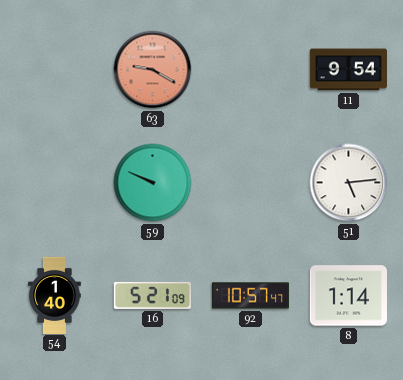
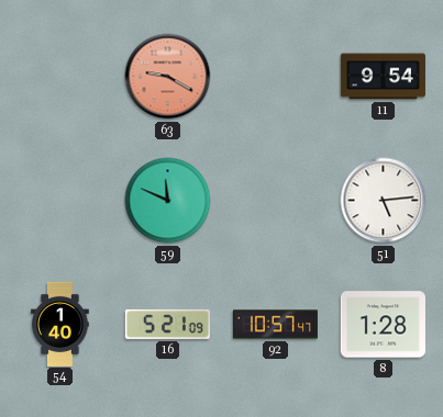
59: 9:49 -> 11:49
8: 1:14 -> 1:28
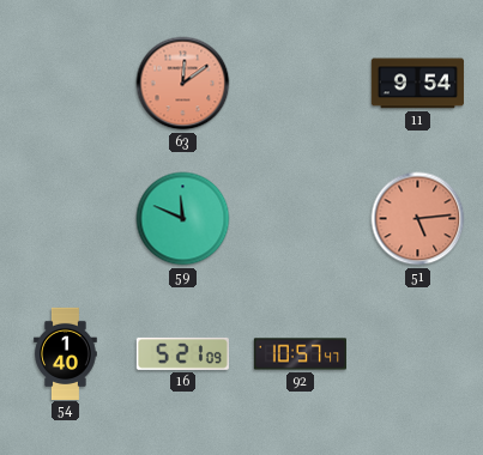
63: 9:20 -> 12:09
51 dial: white -> salmon
8: 1:28 -> none
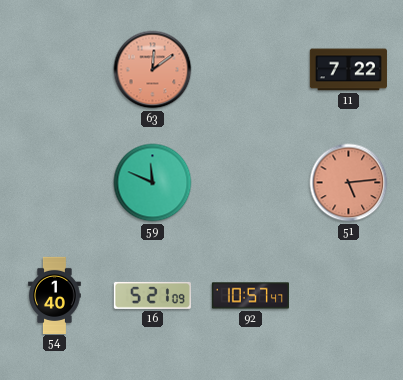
11: 9:54 -> 7:22
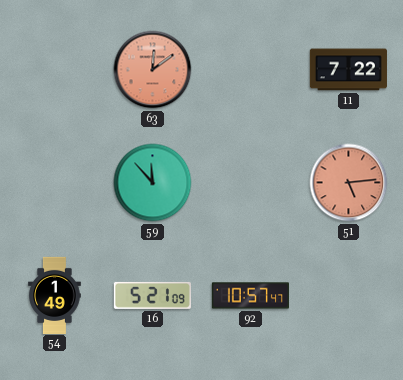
59: 11:49 -> 11:53
54: 1:40 -> 1:49
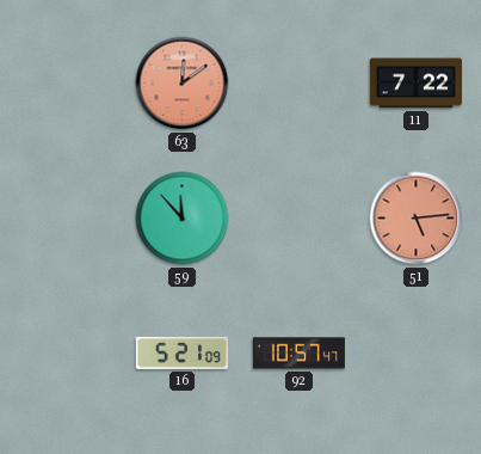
54: 1:49 -> none
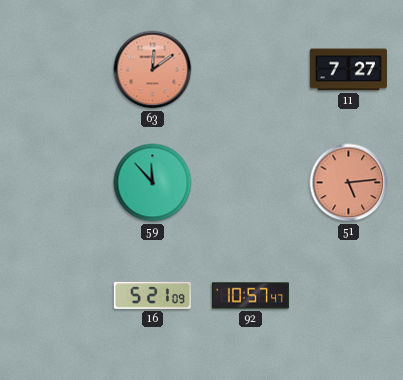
11: 7:22 -> 7:27
